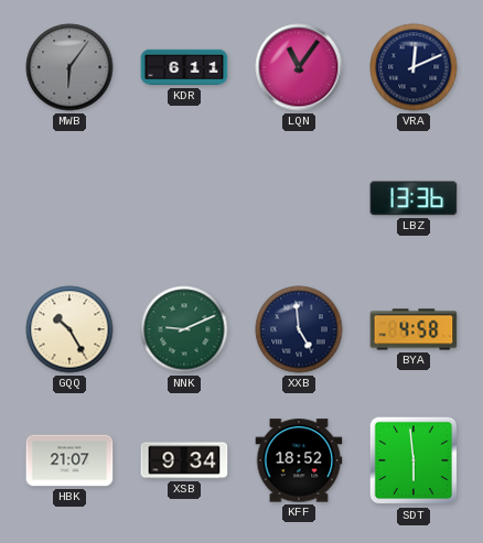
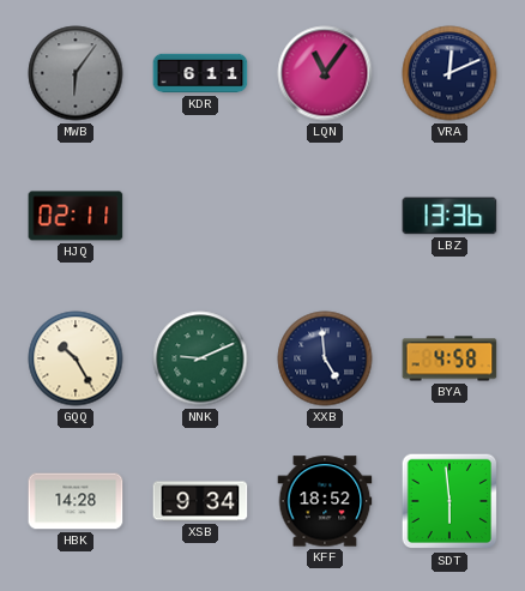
HJQ: none -> 02:11
HBK: 21:07 -> 14:28
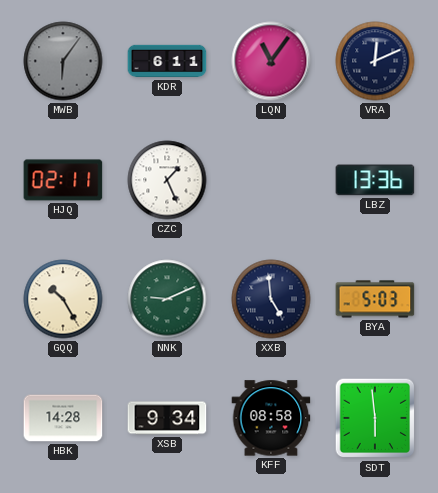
CZC: none -> 1:26
BYA: 4:58 -> 5:03
KFF: 18:52 -> 08:58
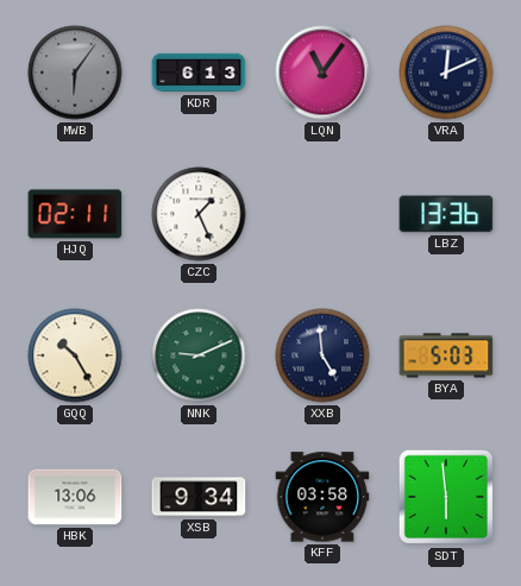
KDR: 6:11 -> 6:13
HBK: 14:28 -> 13:06
KFF: 08:58 -> 03:58
